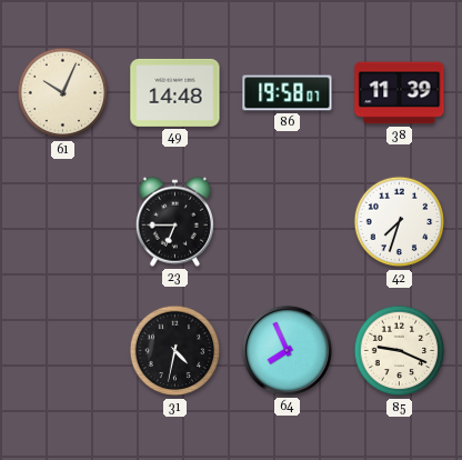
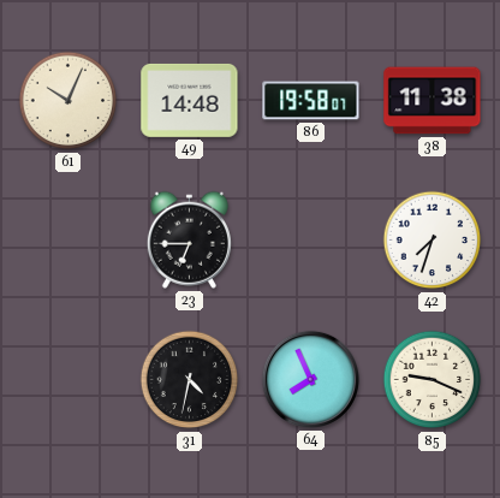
38: 11:39 -> 11:38
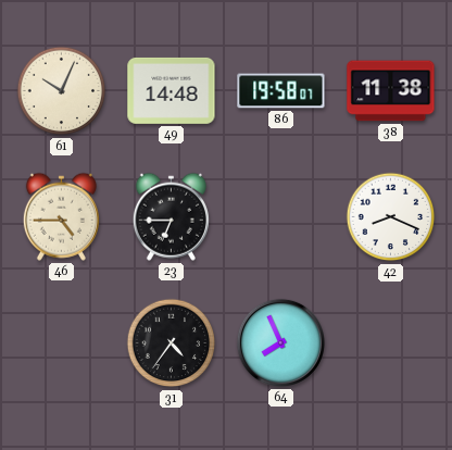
46: none -> 4:45
42: 7:33 -> 8:19
31: 4:32 -> 4:36
85: 9:19 -> none
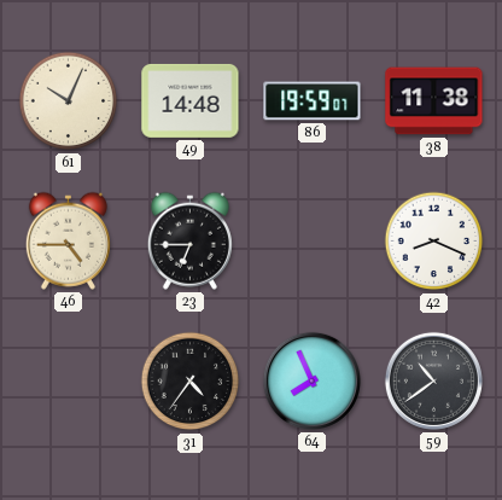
86: 19:58 -> 19:59
59: none -> 10:39
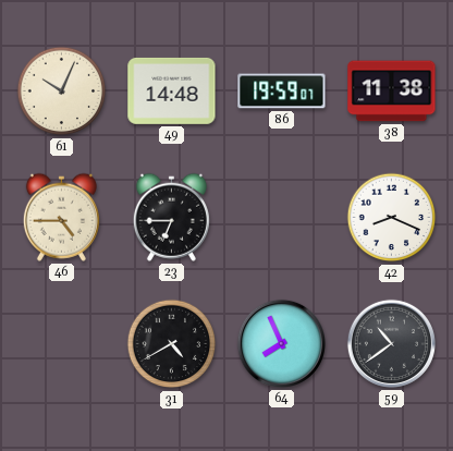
31: 4:36 -> 4:40
